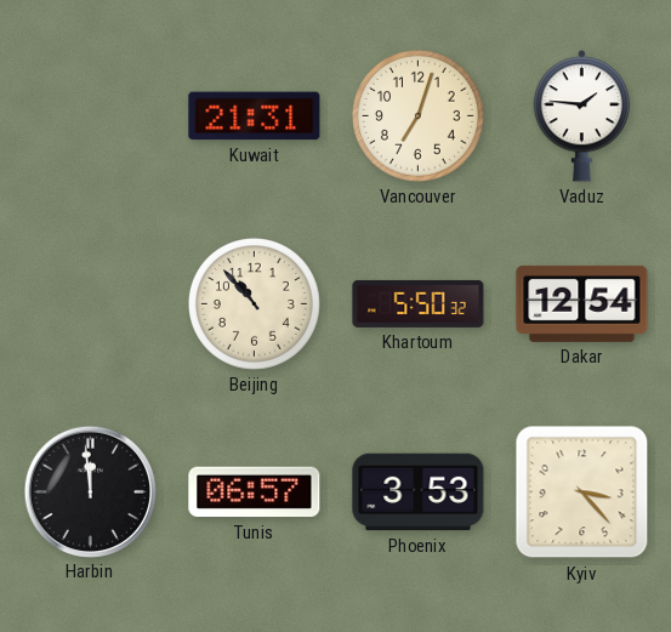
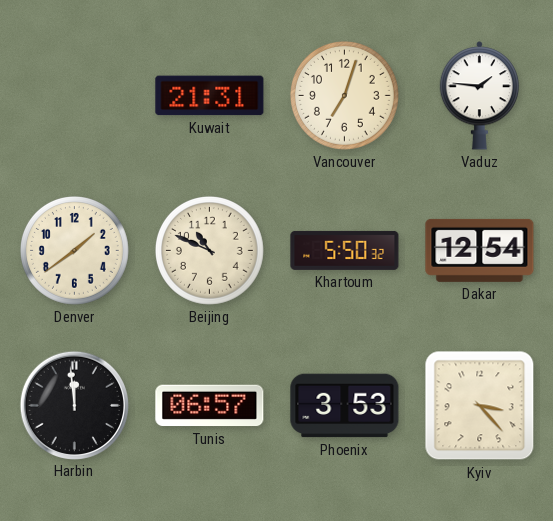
Denver: none -> 1:39
Beijing: 10:53 -> 10:49
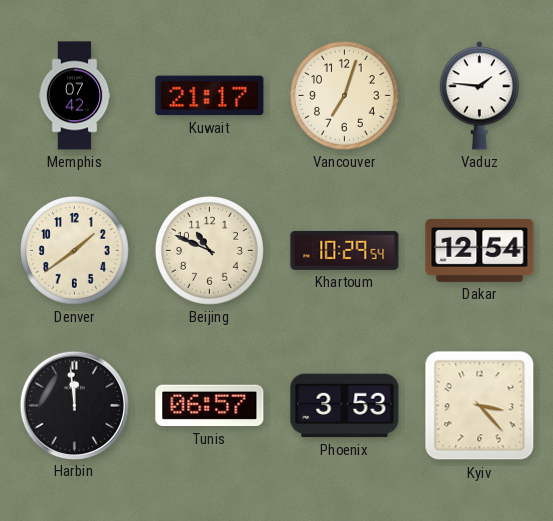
Memphis: none -> 07:42
Kuwait: 21:31 -> 21:17
Khartoum: 5:50 -> 10:29
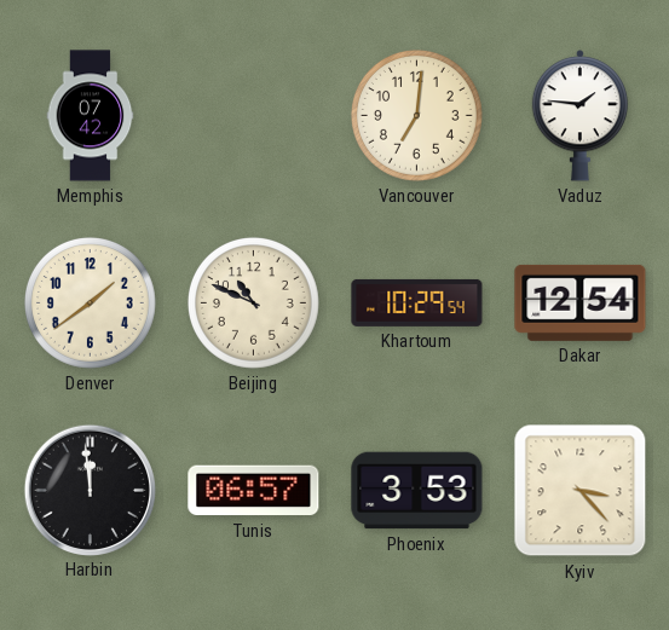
Kuwait: 21:17 -> none
Vancouver: 7:03 -> 7:01
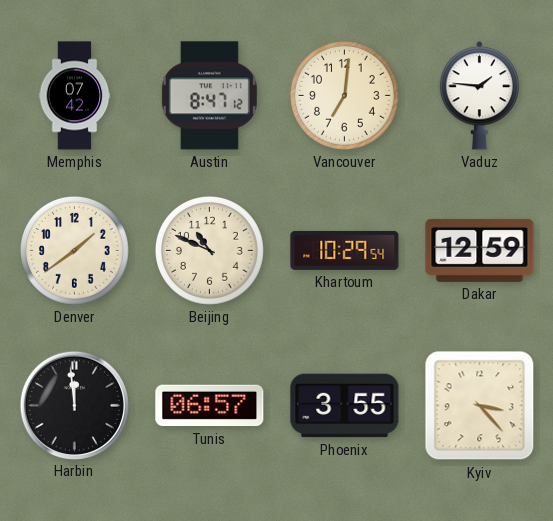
Austin: none -> 8:47
Dakar: 12:54 -> 12:59
Phoenix: 3:53 -> 3:55
